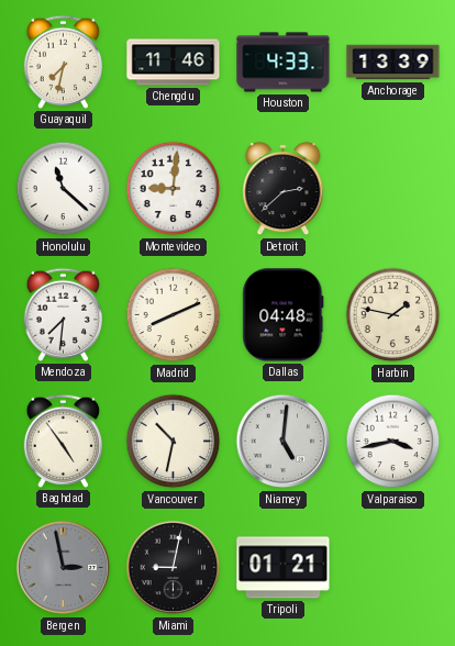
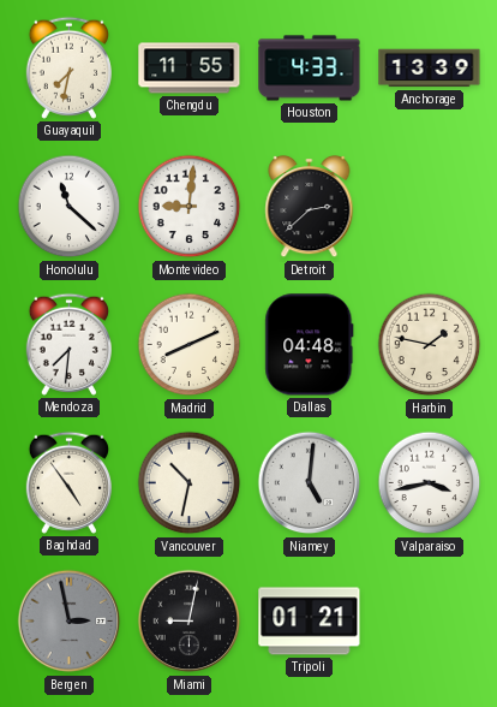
Chengdu: 11:46 -> 11:55
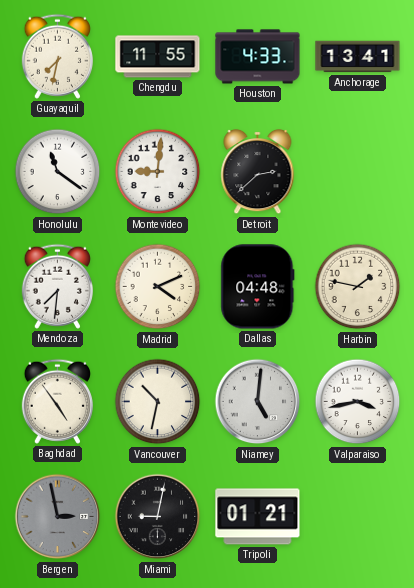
Anchorage: 13:39 -> 13:41
Honolulu: 11:22 -> 11:21
Madrid: 8:11 -> 4:11
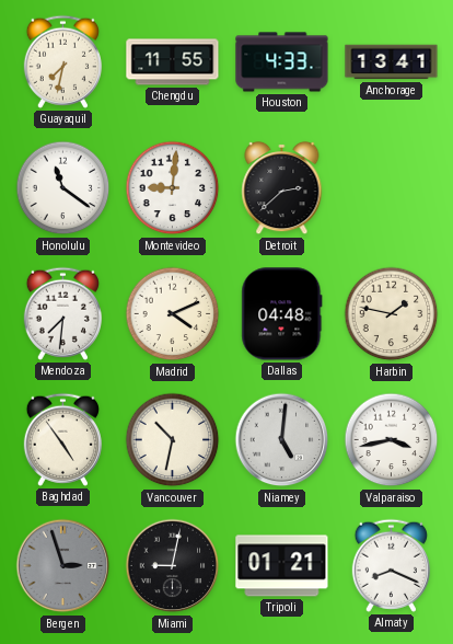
Bergen: 2:58 -> 2:57
Almaty: none -> 8:19
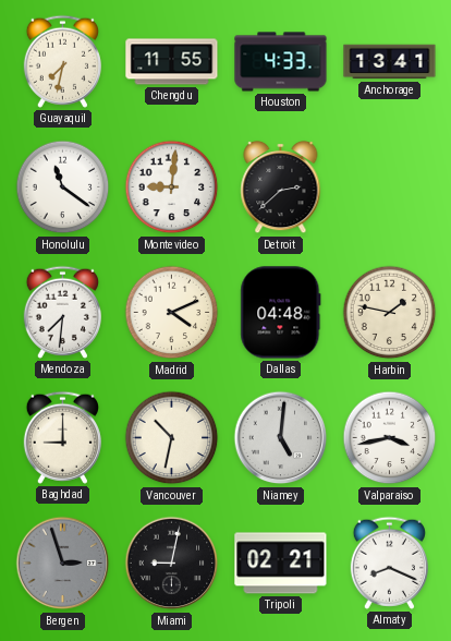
Baghdad: 4:54 -> 9:00
Tripoli: 01:21 -> 02:21
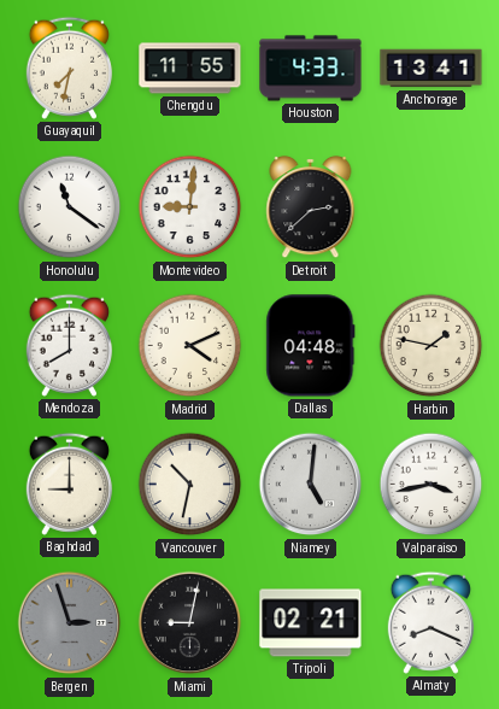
Mendoza: 7:31 -> 8:00
